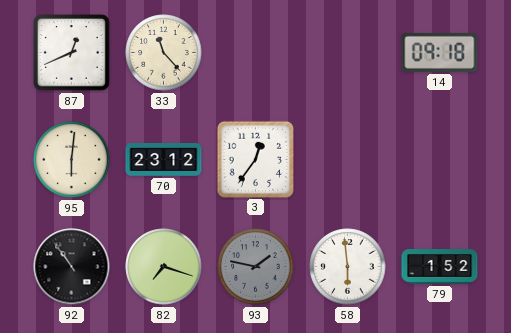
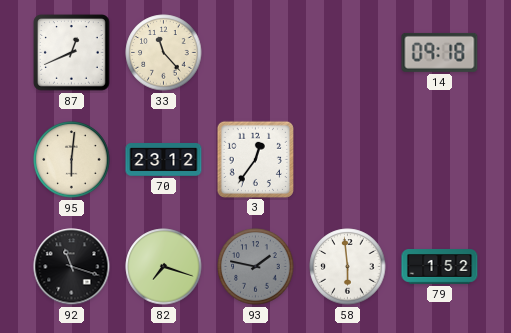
92: 10:54 -> 11:18
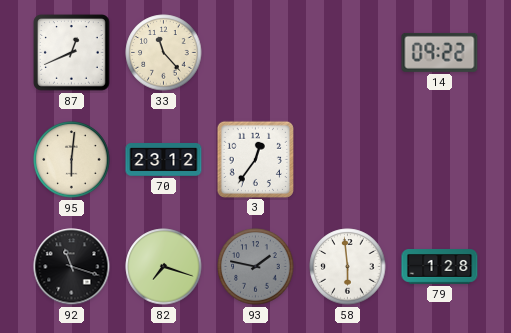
14: 09:18 -> 09:22
79: 1:52 -> 1:28
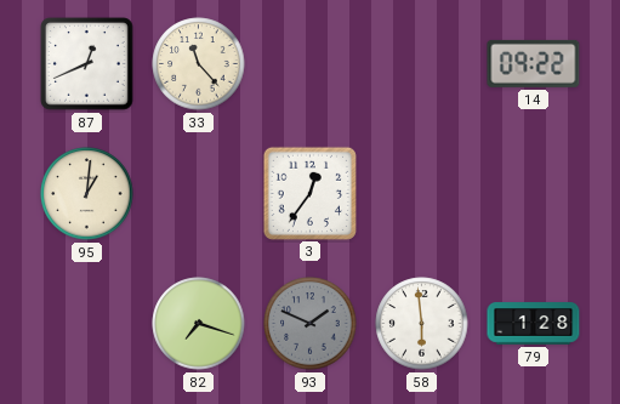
95: 6:01 -> 1:01
70: 23:12 -> none
92: 11:18 -> none
93: 1:47 -> 1:49
